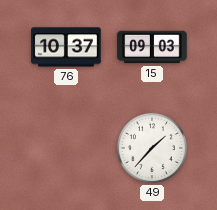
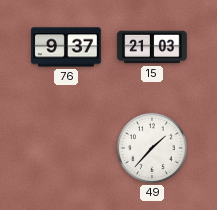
76: 10:37 -> 9:37
15: 09:03 -> 21:03
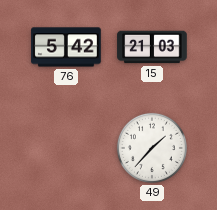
76: 9:37 -> 5:42
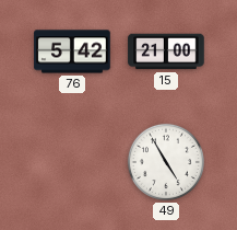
15: 21:03 -> 21:00
49: 1:37 -> 4:55
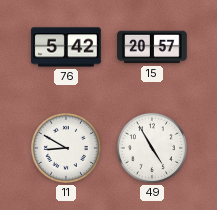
15: 21:00 -> 20:57
11: none -> 8:50
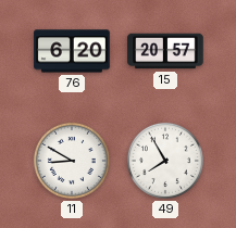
76: 5:42 -> 6:20
49: 4:55 -> 7:55
